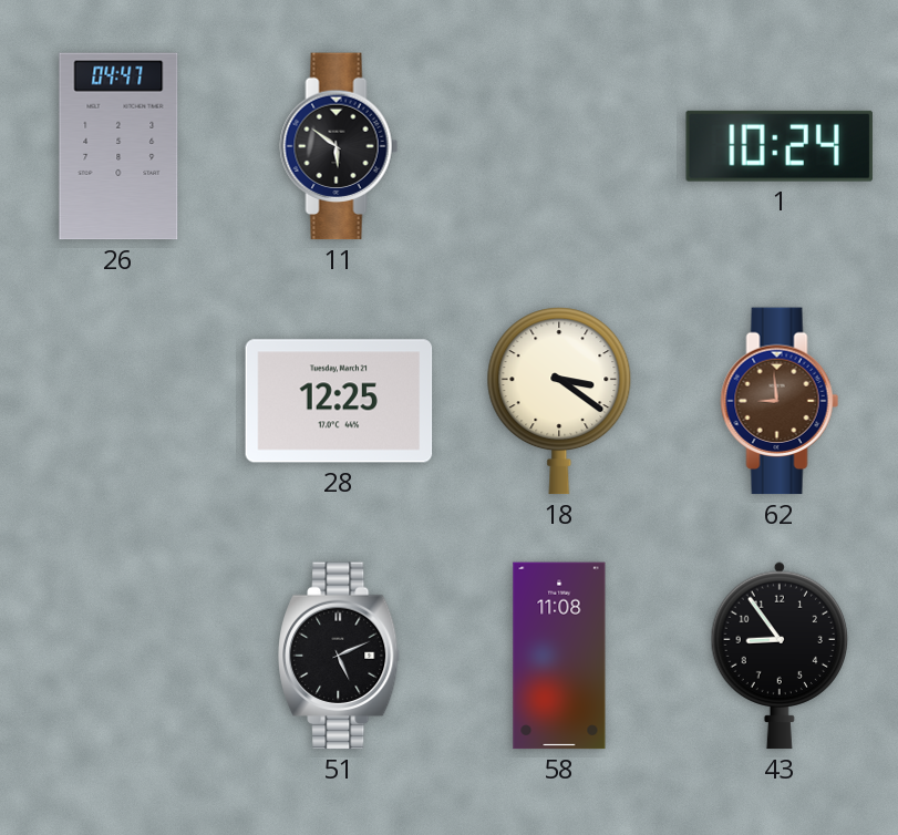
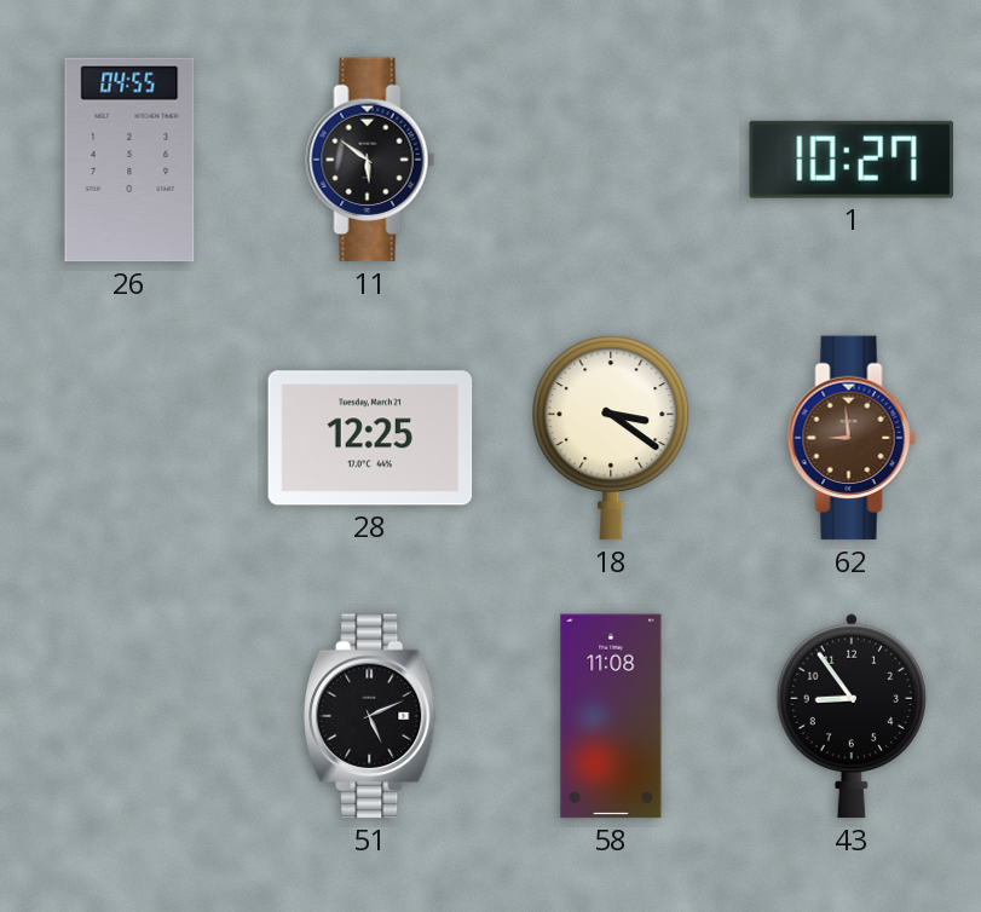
26: 04:47 -> 04:55
1: 10:24 -> 10:27
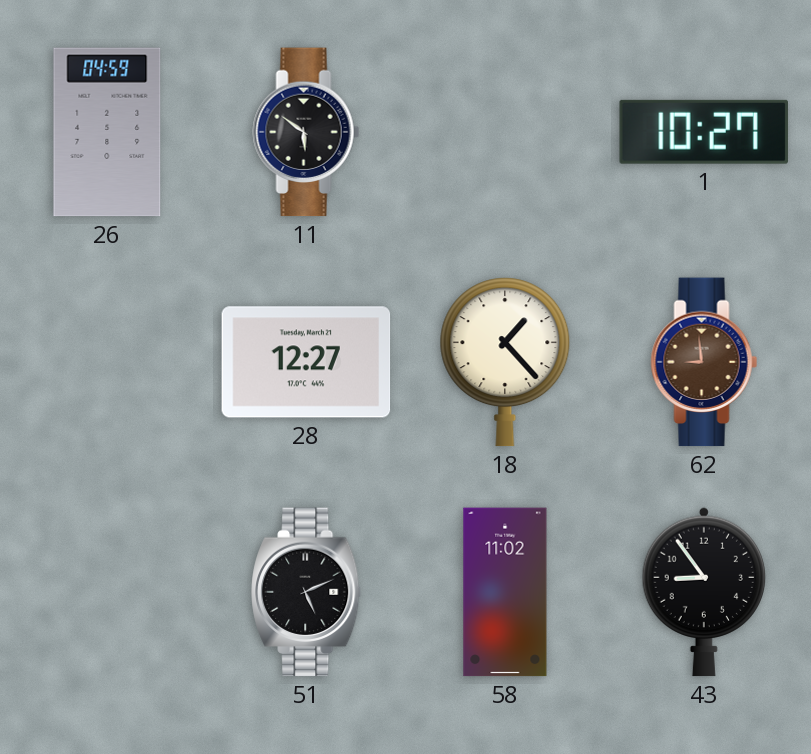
26: 04:55 -> 04:59
28: 12:25 -> 12:27
18: 3:21 -> 1:23
58: 11:08 -> 11:02
